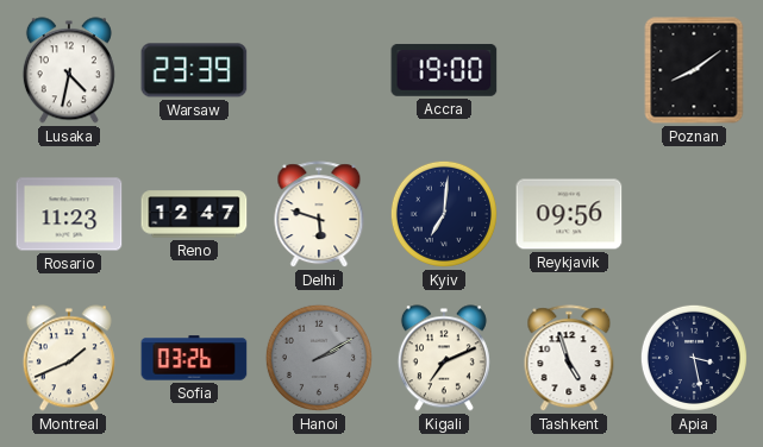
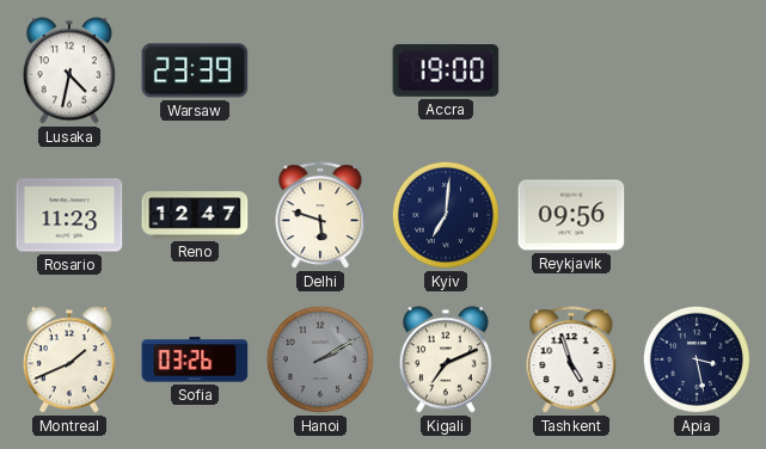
Poznan: 8:09 -> none
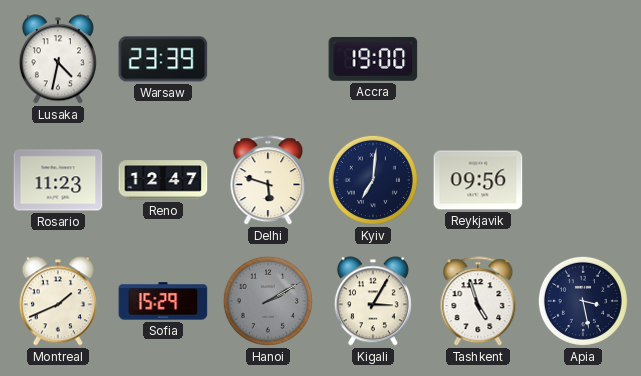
Sofia: 03:26 -> 15:29
Kigali: 7:11 -> 3:05
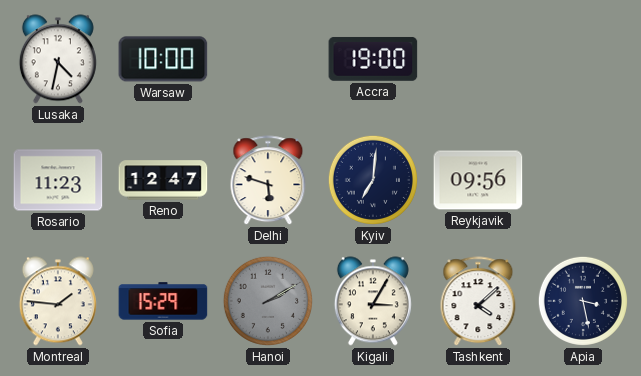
Warsaw: 23:39 -> 10:00
Montreal: 1:41 -> 1:46
Tashkent: 4:57 -> 4:08
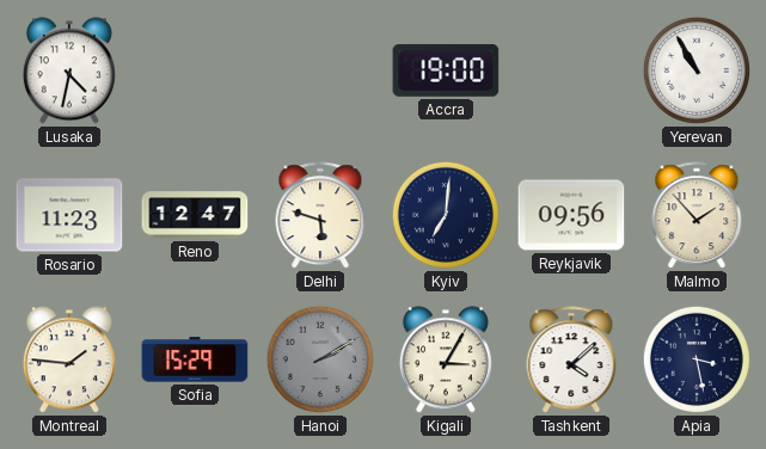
Warsaw: 10:00 -> none
Yerevan: none -> 10:55
Malmo: none -> 1:53
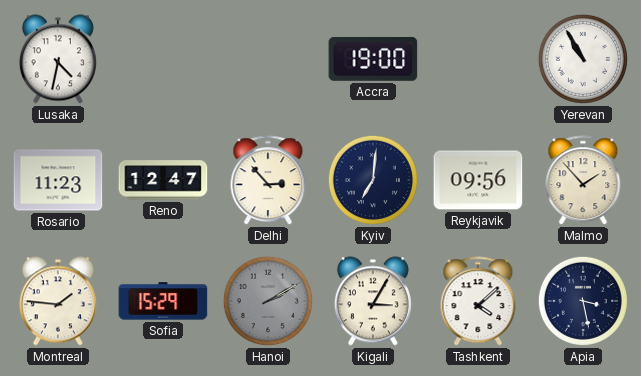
Delhi: 5:48 -> 2:53
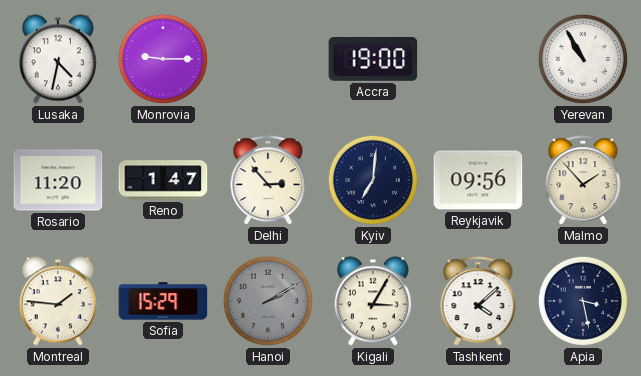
Monrovia: none -> 9:15
Rosario: 11:23 -> 11:20
Reno: 12:47 -> 1:47
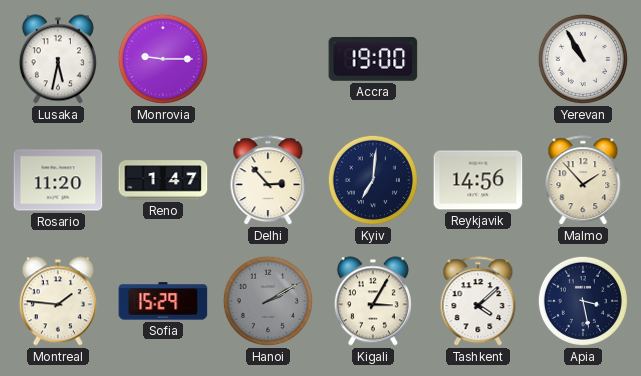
Lusaka: 4:32 -> 5:32
Reykjavik: 09:56 -> 14:56
